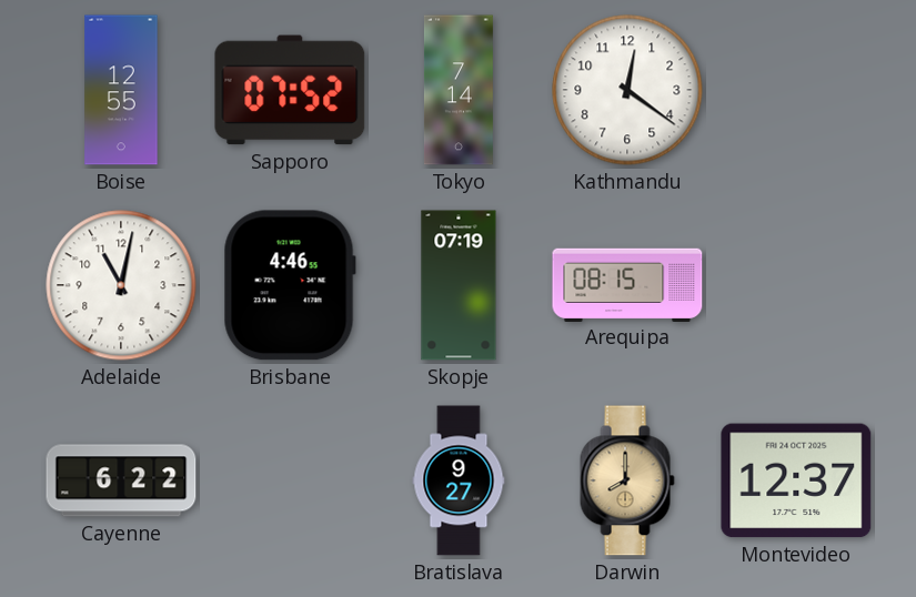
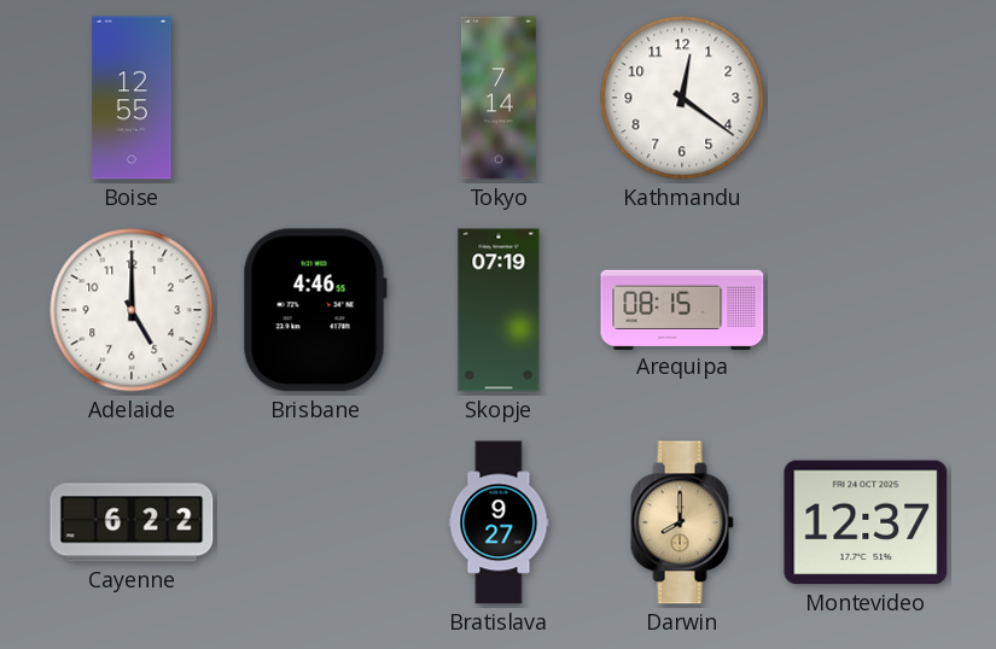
Sapporo: 07:52 -> none
Adelaide: 11:02 -> 5:00
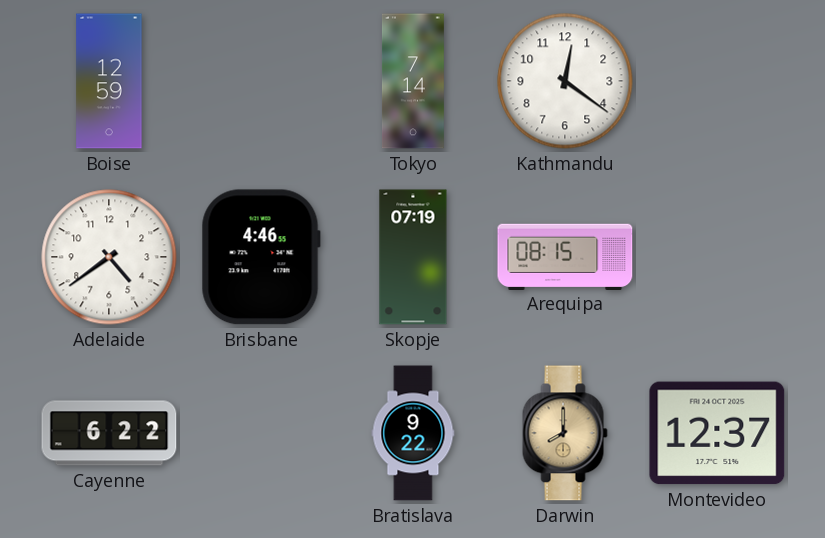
Boise: 12:55 -> 12:59
Adelaide: 5:00 -> 4:39
Bratislava: 9:27 -> 9:22
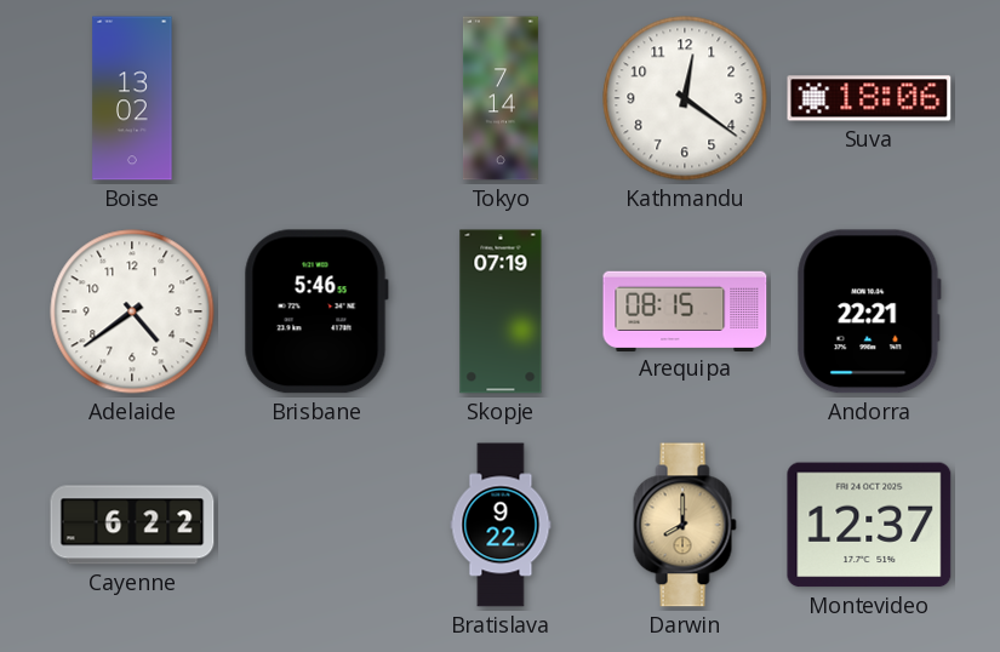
Boise: 12:59 -> 13:02
Suva: none -> 18:06
Brisbane: 4:46 -> 5:46
Andorra: none -> 22:21
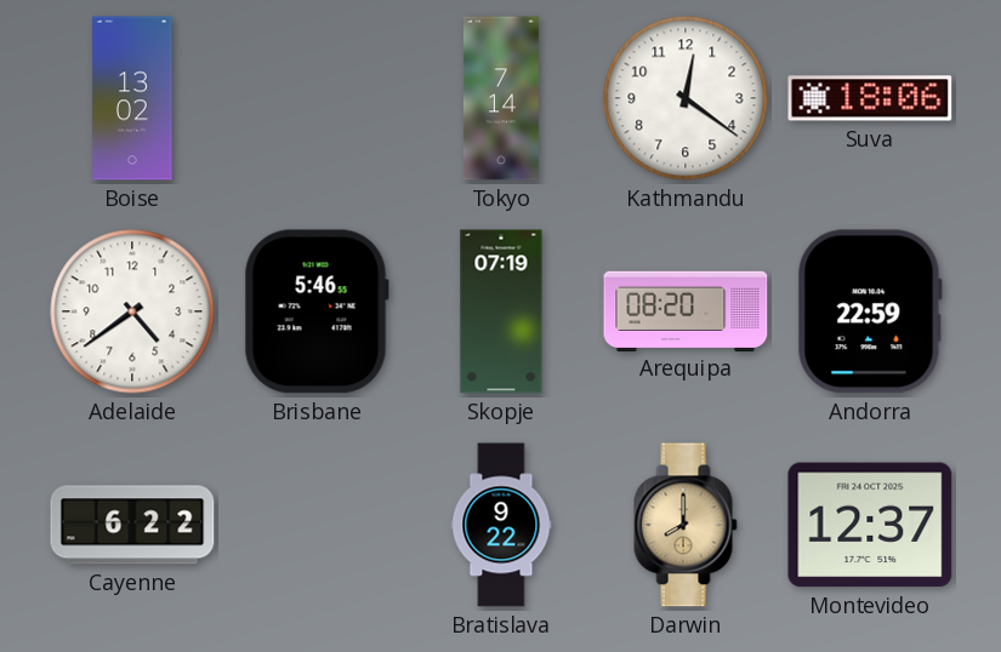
Arequipa: 08:15 -> 08:20
Andorra: 22:21 -> 22:59
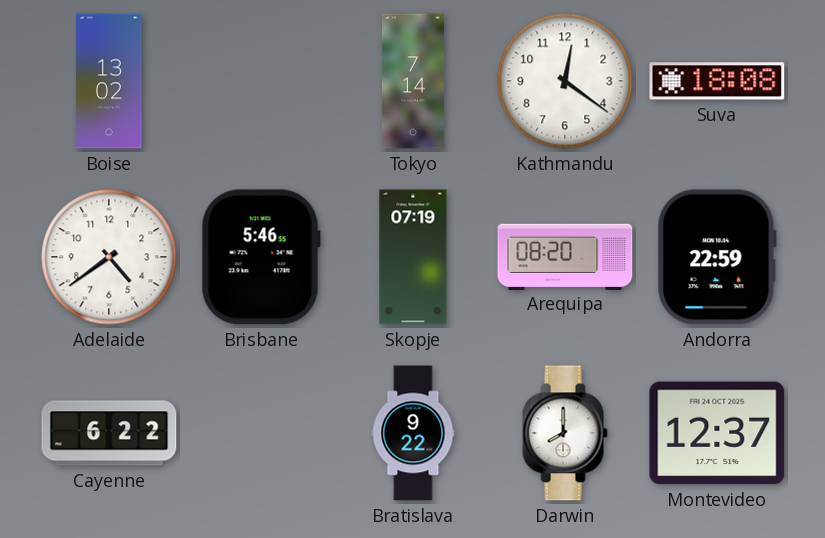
Suva: 18:06 -> 18:08
Darwin dial: champagne -> white
